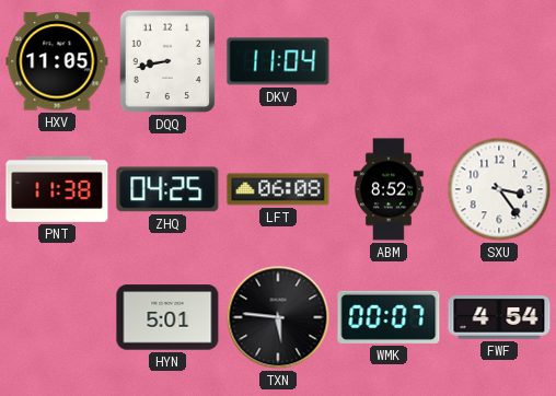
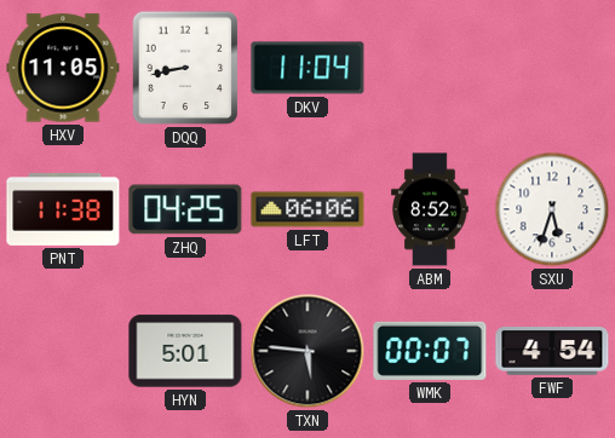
LFT: 06:08 -> 06:06
SXU: 3:24 -> 5:33
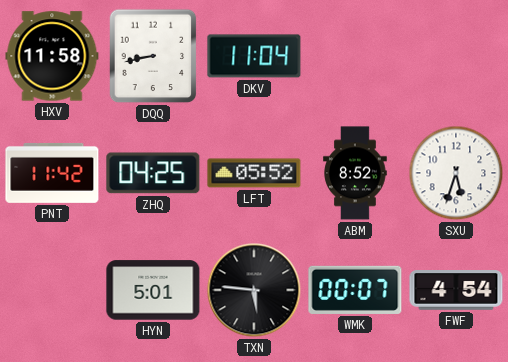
HXV: 11:05 -> 11:58
PNT: 11:38 -> 11:42
LFT: 06:06 -> 05:52
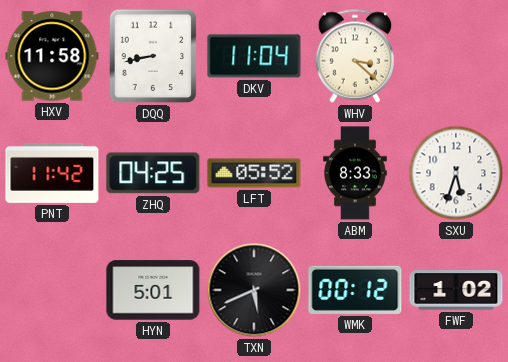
WHV: none -> 3:22
ABM: 8:52 -> 8:33
TXN: 5:46 -> 5:41
WMK: 00:07 -> 00:12
FWF: 4:54 -> 1:02
